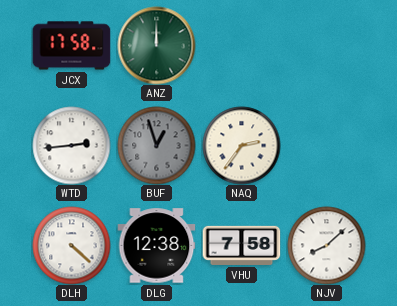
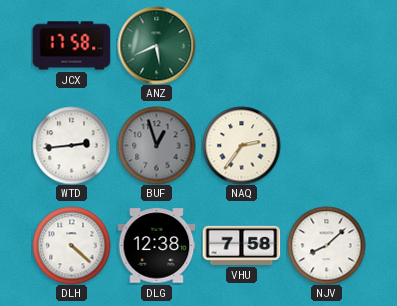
ANZ: 12:00 -> 5:41
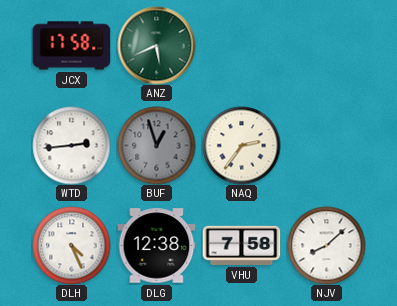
DLH: 4:22 -> 4:26
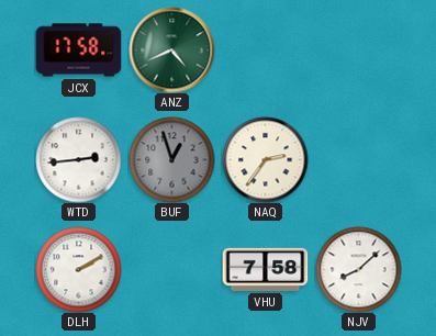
ANZ: 5:41 -> 4:41
DLH: 4:26 -> 2:10
DLG: 12:38 -> none
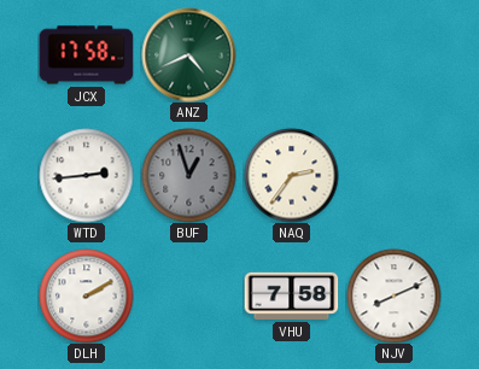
NJV: 8:08 -> 8:11
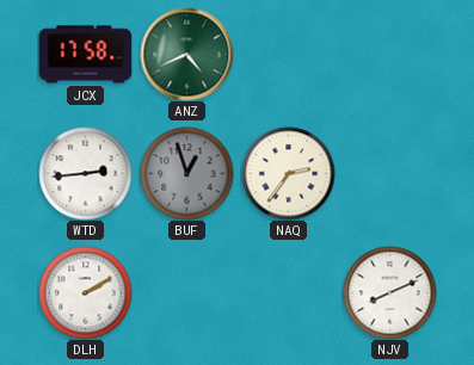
VHU: 7:58 -> none
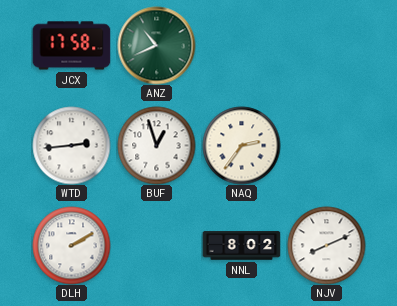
ANZ: 4:41 -> 10:41
BUF dial: grey -> white
NNL: none -> 8:02
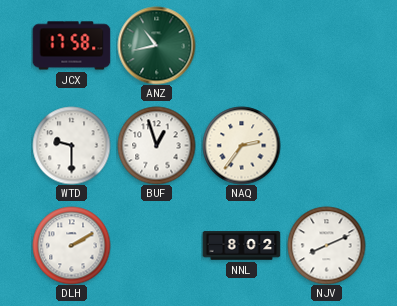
ANZ: 10:41 -> 10:43
WTD: 2:44 -> 9:30
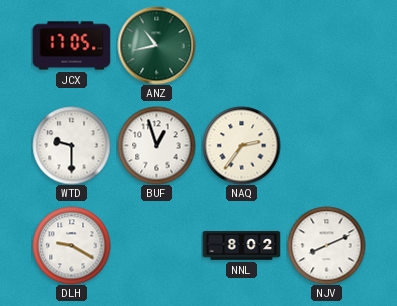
JCX: 17:58 -> 17:05
DLH: 2:10 -> 9:20
